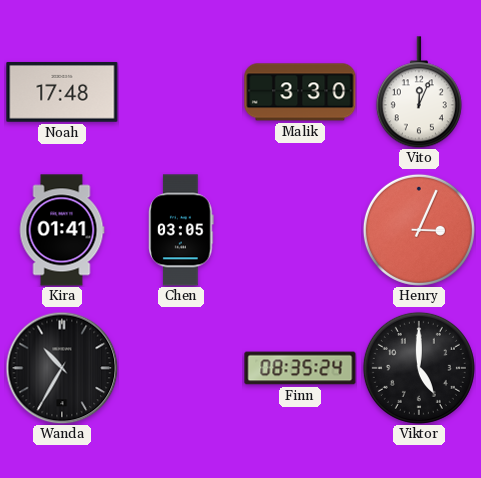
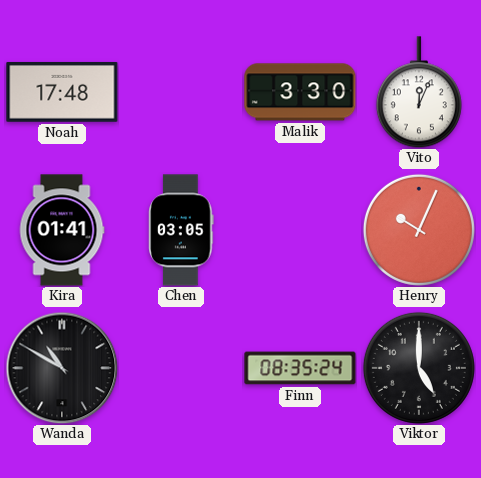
Henry: 3:04 -> 10:04
Wanda: 10:35 -> 10:50
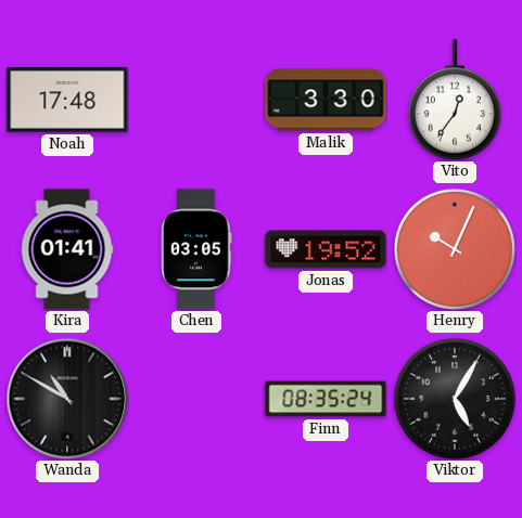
Vito: 12:04 -> 12:36
Jonas: none -> 19:52
Viktor: 5:00 -> 5:05
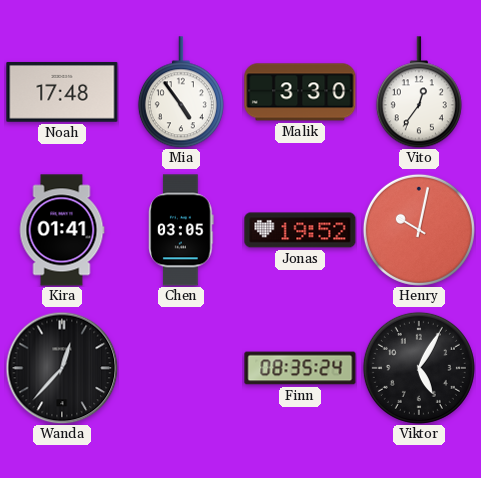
Mia: none -> 4:54
Henry: 10:04 -> 10:02
Wanda: 10:50 -> 12:37
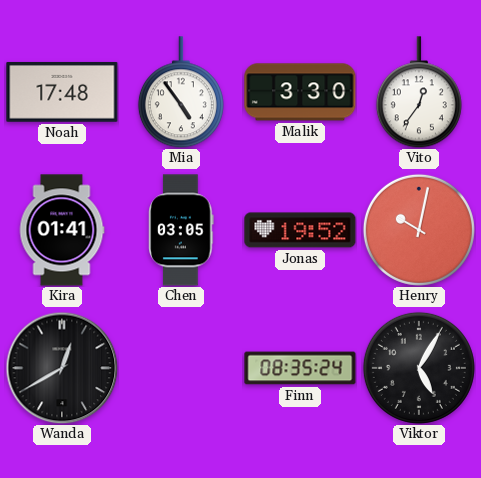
Wanda: 12:37 -> 12:40
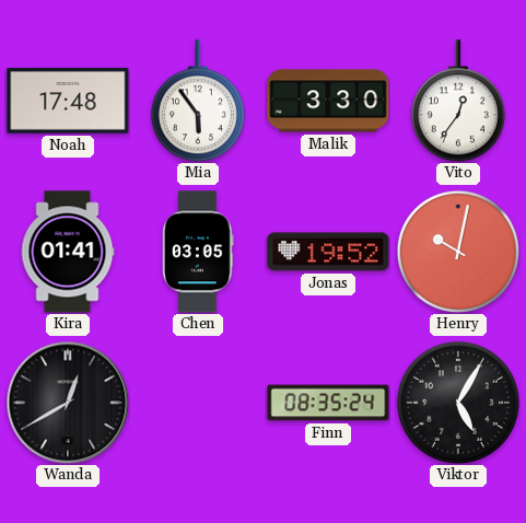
Mia: 4:54 -> 5:54
